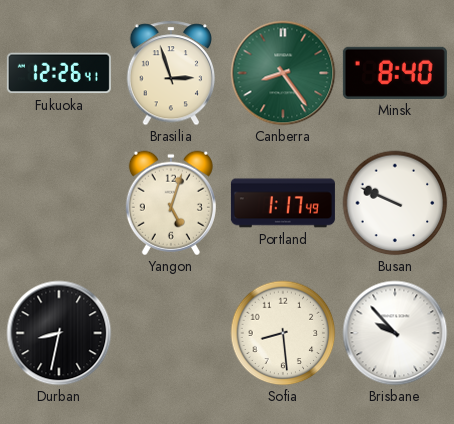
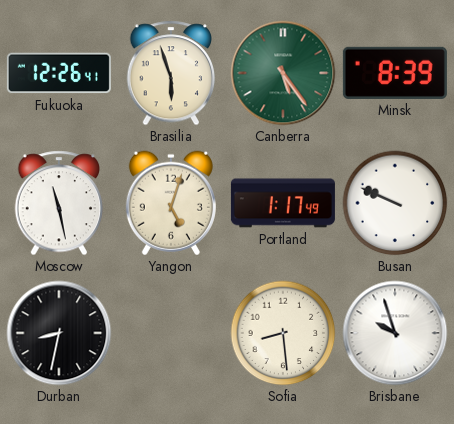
Brasilia: 2:57 -> 5:57
Canberra: 8:24 -> 5:24
Minsk: 8:40 -> 8:39
Moscow: none -> 11:28
Brisbane: 9:53 -> 9:57
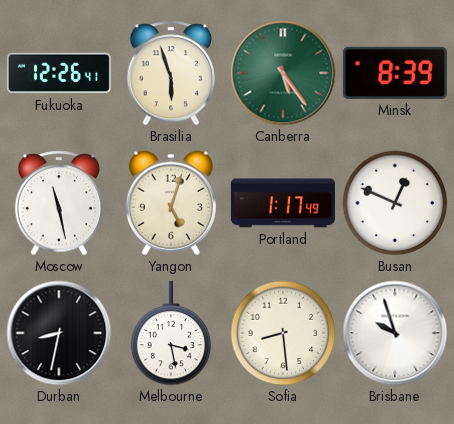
Busan: 9:49 -> 12:49
Melbourne: none -> 3:28
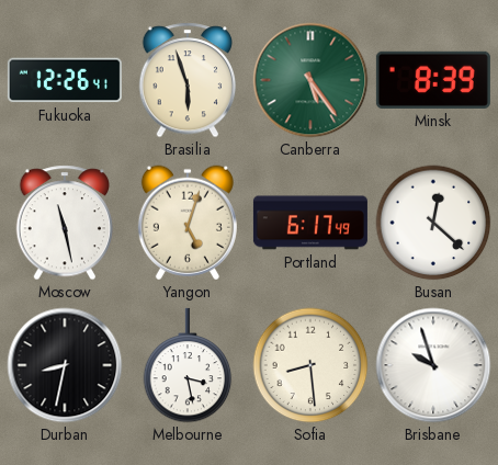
Portland: 1:17 -> 6:17
Busan: 12:49 -> 12:22
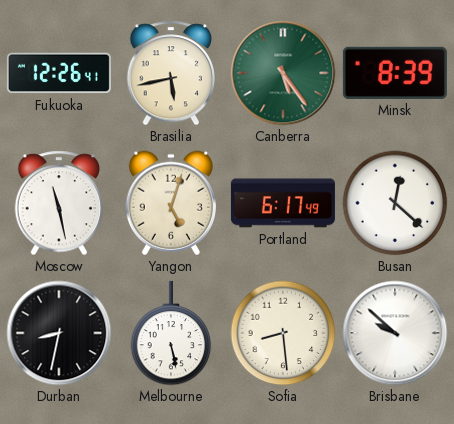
Brasilia: 5:57 -> 5:43
Melbourne: 3:28 -> 5:28
Brisbane: 9:57 -> 9:52
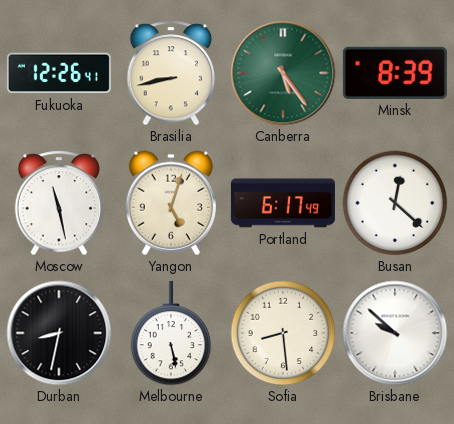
Brasilia: 5:43 -> 8:43
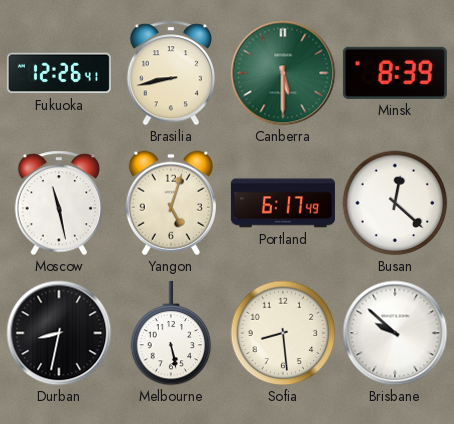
Canberra: 5:24 -> 5:30
